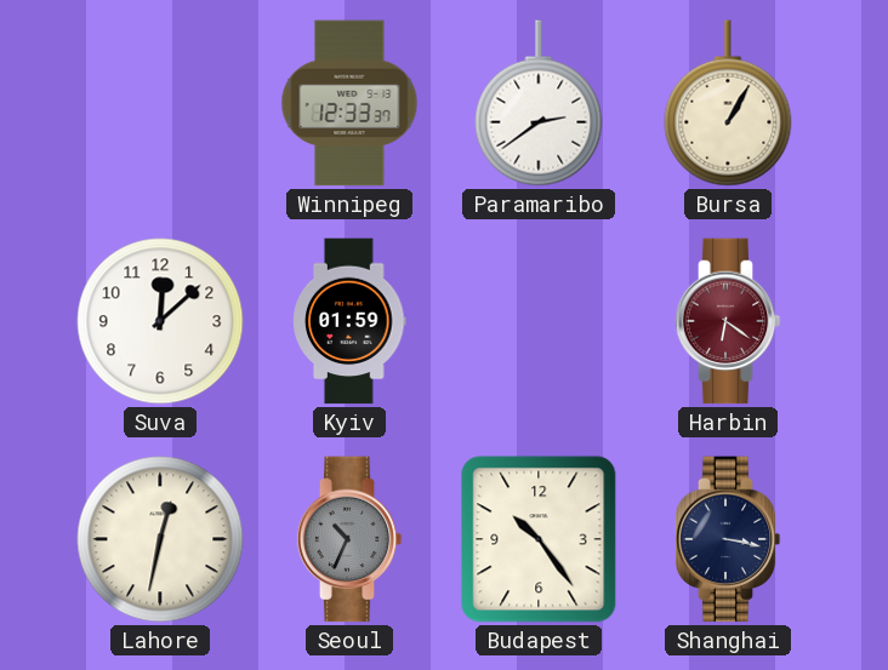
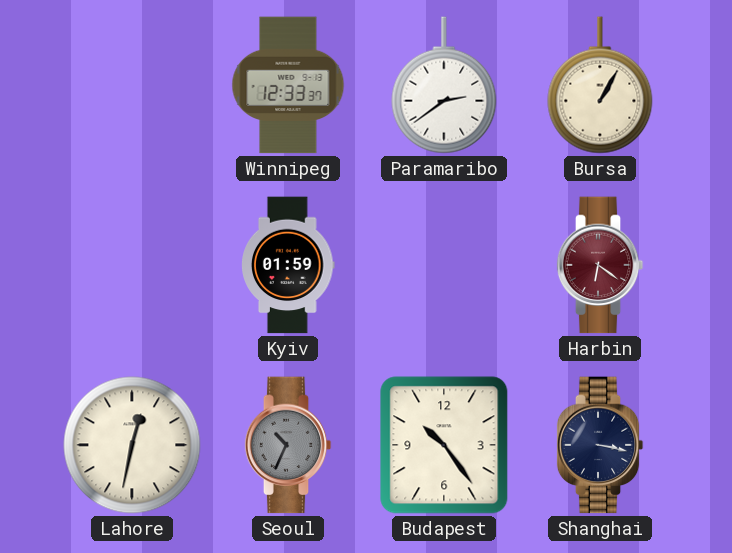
Suva: 12:08 -> none
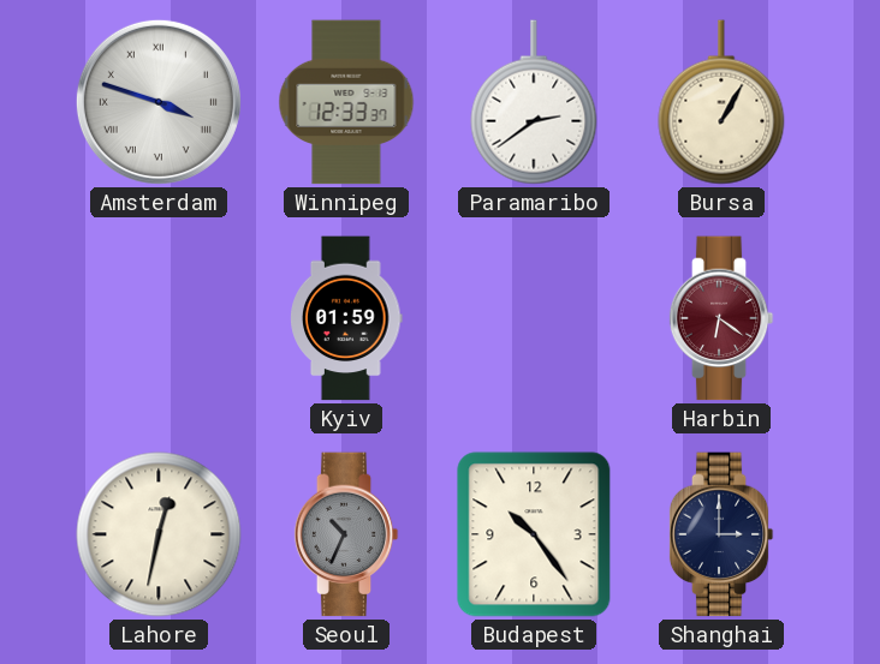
Amsterdam: none -> 3:48
Shanghai: 3:17 -> 3:00
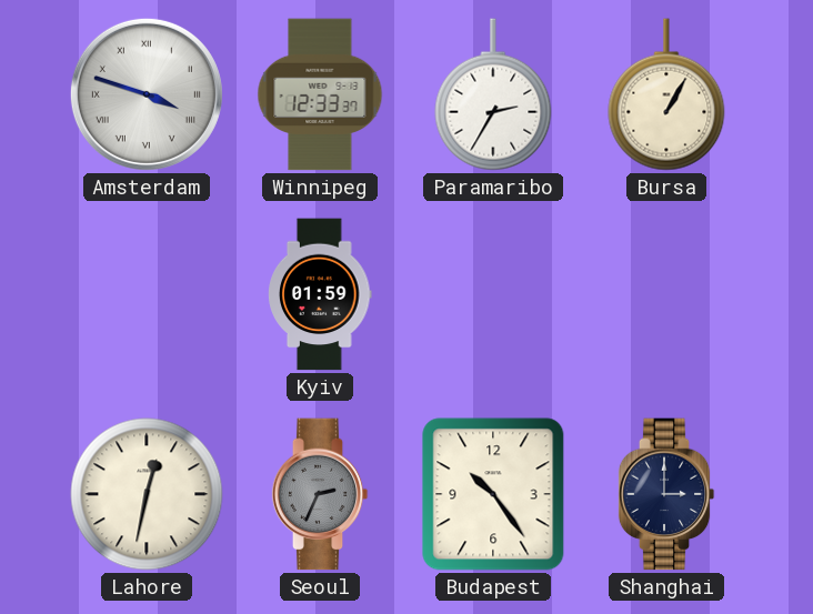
Paramaribo: 2:39 -> 2:35
Harbin: 6:21 -> none
Seoul: 10:34 -> 2:34
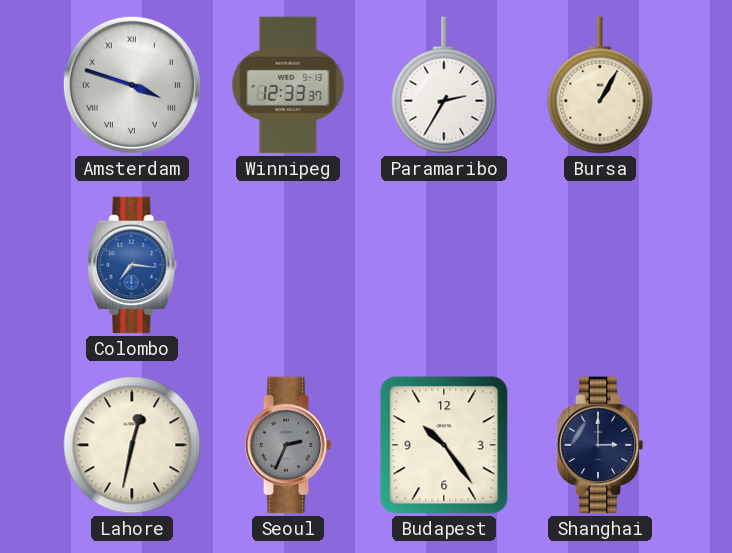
Colombo: none -> 7:16
Kyiv: 01:59 -> none
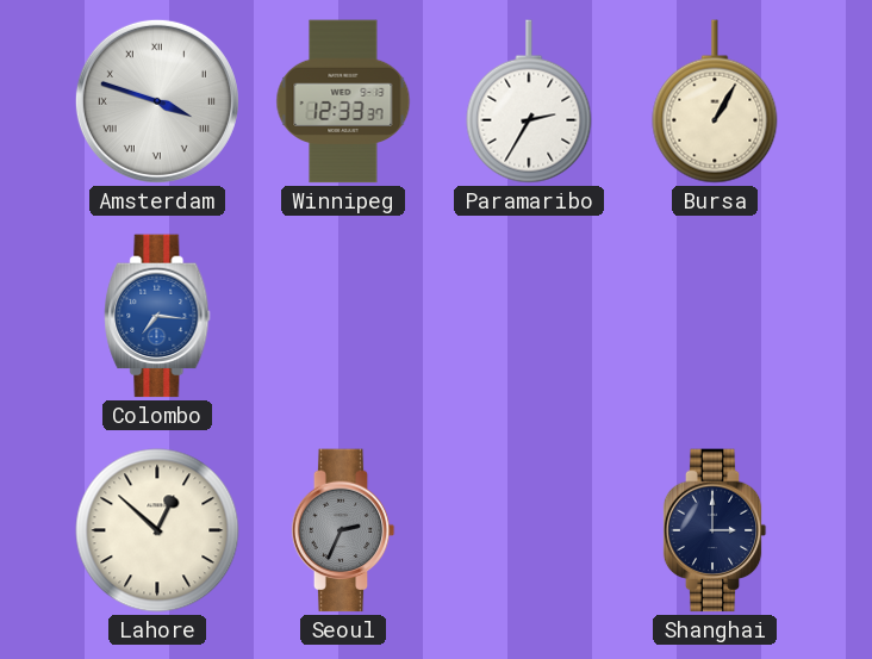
Lahore: 12:32 -> 12:52
Budapest: 10:24 -> none
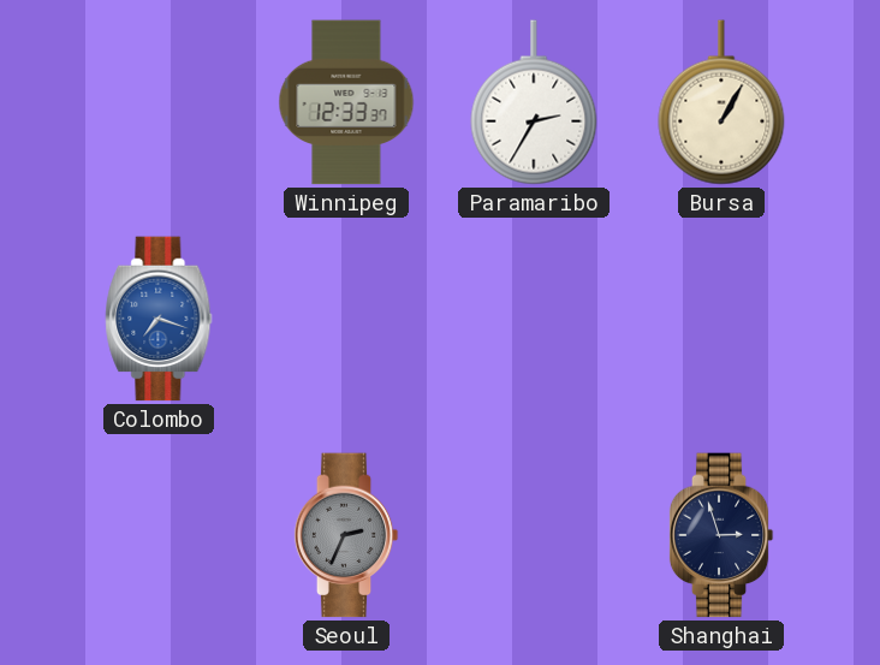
Amsterdam: 3:48 -> none
Colombo: 7:16 -> 7:18
Lahore: 12:52 -> none
Shanghai: 3:00 -> 2:57
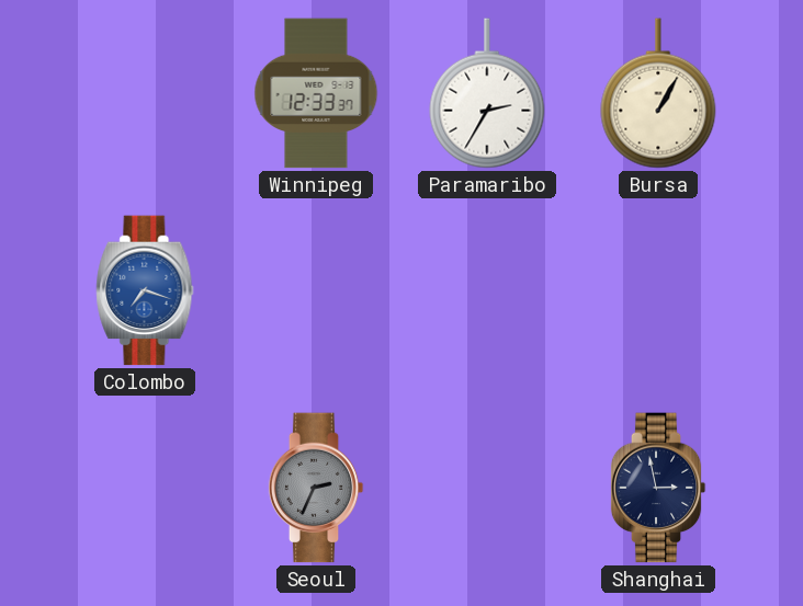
Shanghai: 2:57 -> 2:58
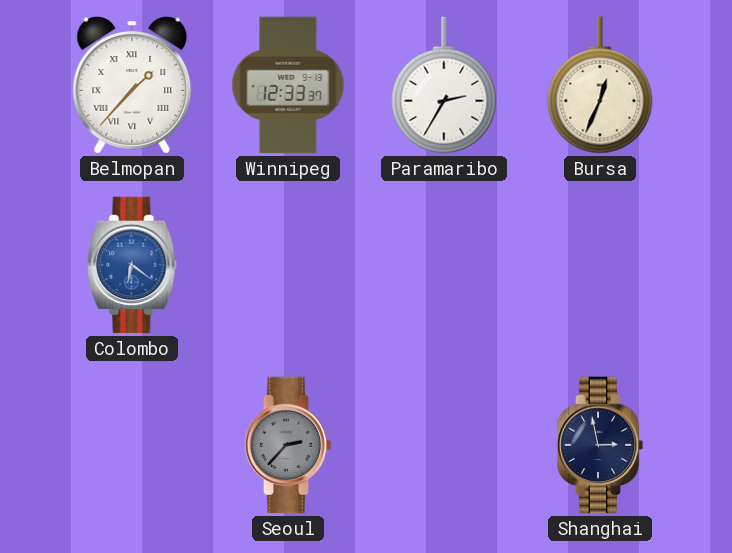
Belmopan: none -> 1:37
Bursa: 1:05 -> 12:34
Colombo: 7:18 -> 6:21
Seoul: 2:34 -> 2:37
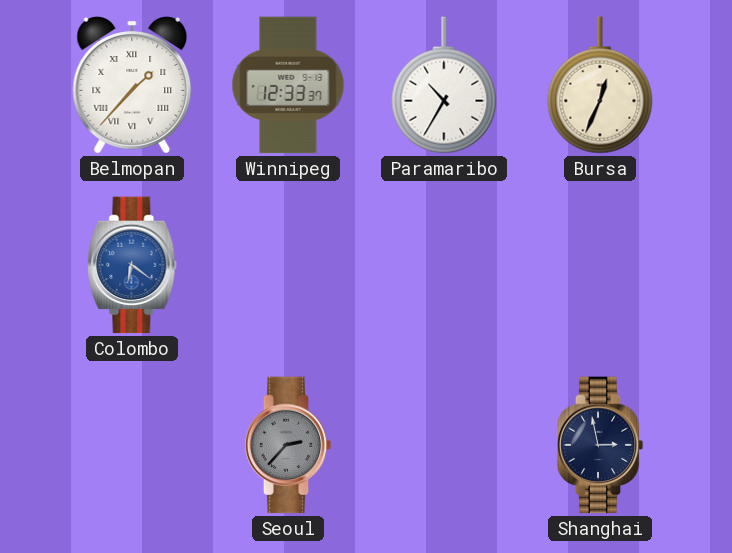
Paramaribo: 2:35 -> 10:35
